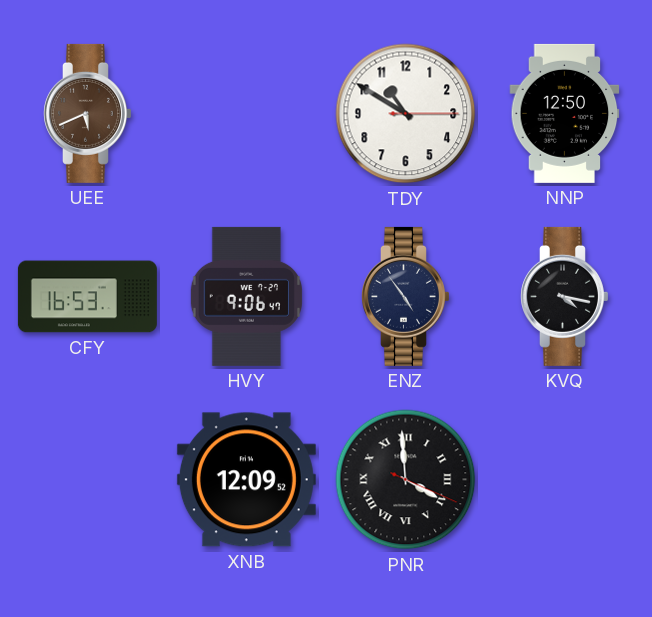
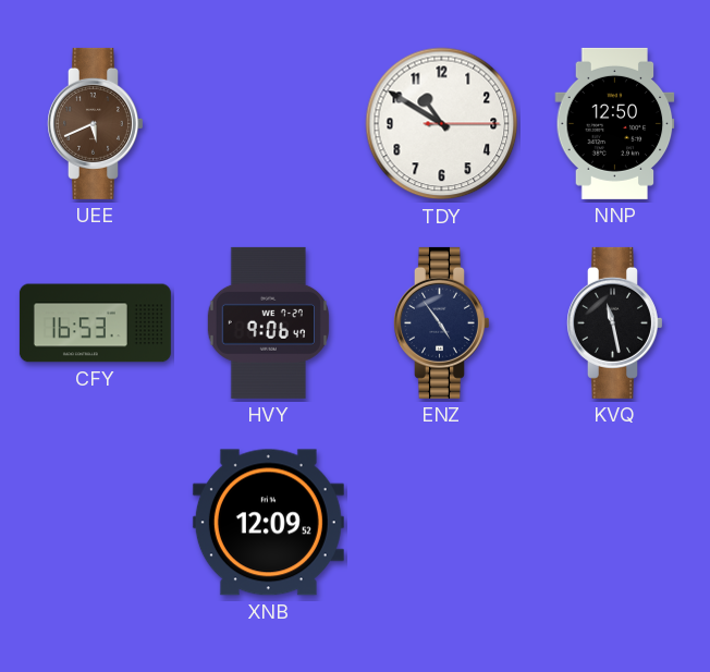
KVQ: 4:17 -> 11:28
PNR: 3:59 -> none
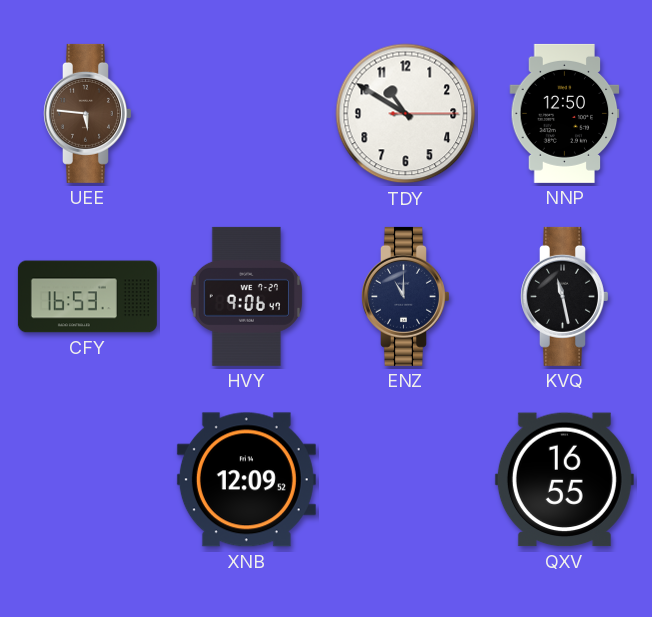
UEE: 5:41 -> 5:46
ENZ: 4:54 -> 11:00
QXV: none -> 16:55
